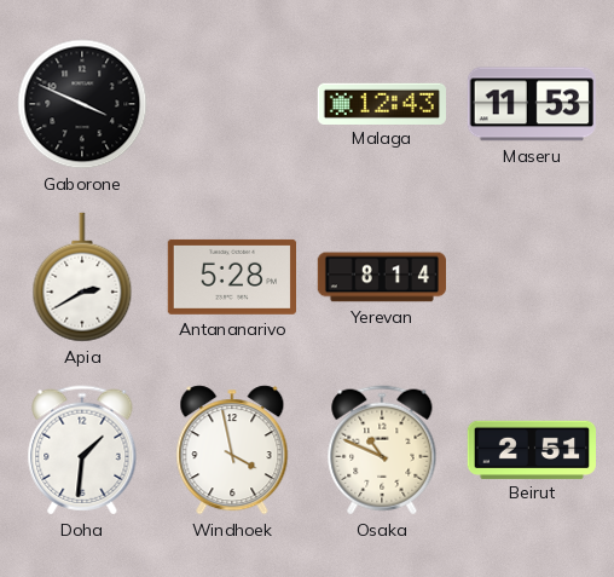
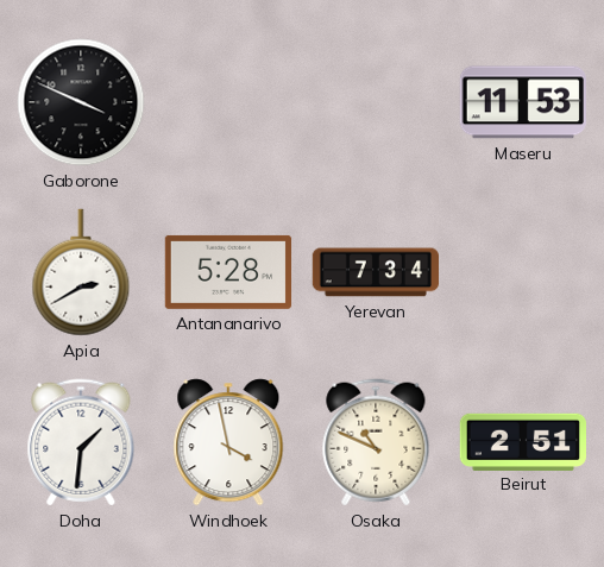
Malaga: 12:43 -> none
Yerevan: 8:14 -> 7:34
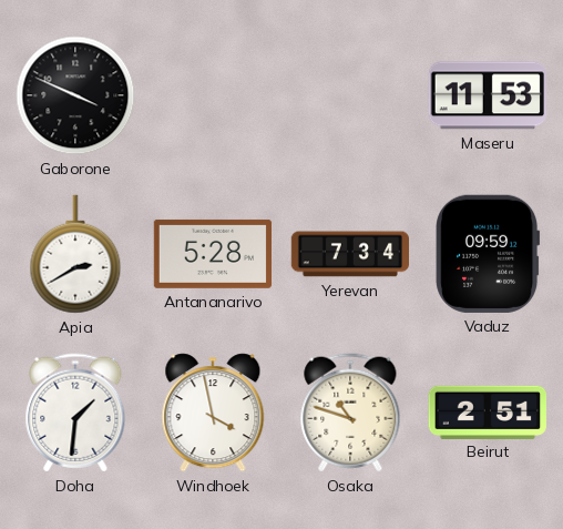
Vaduz: none -> 09:59
Osaka: 10:49 -> 10:48
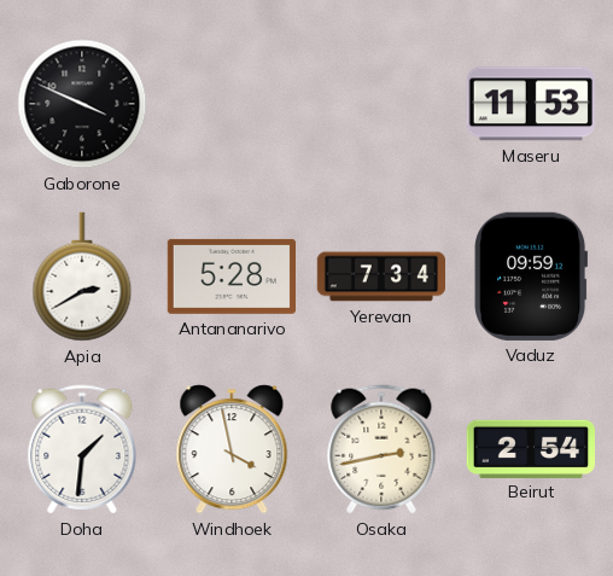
Osaka: 10:48 -> 2:43
Beirut: 2:51 -> 2:54
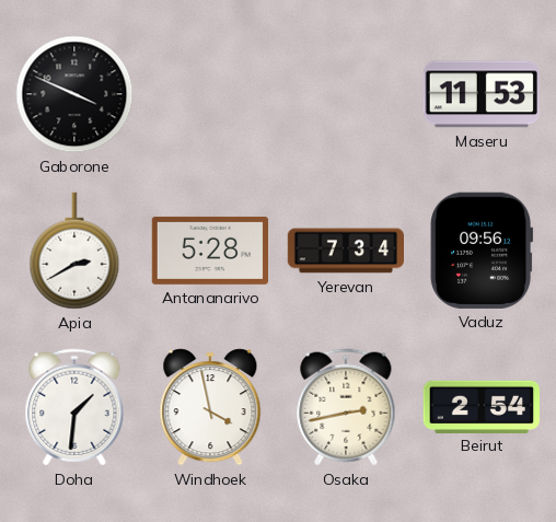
Vaduz: 09:59 -> 09:56
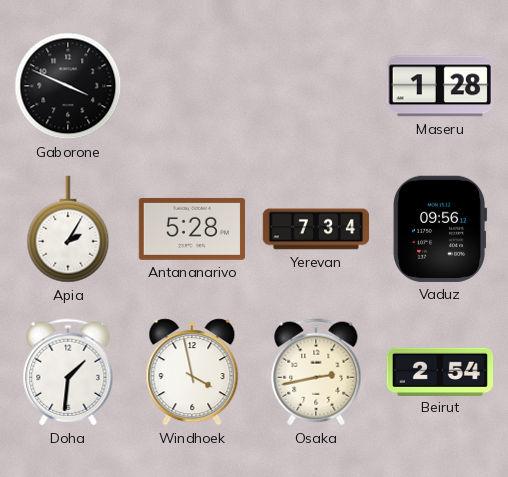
Maseru: 11:53 -> 1:28
Apia: 2:40 -> 2:05
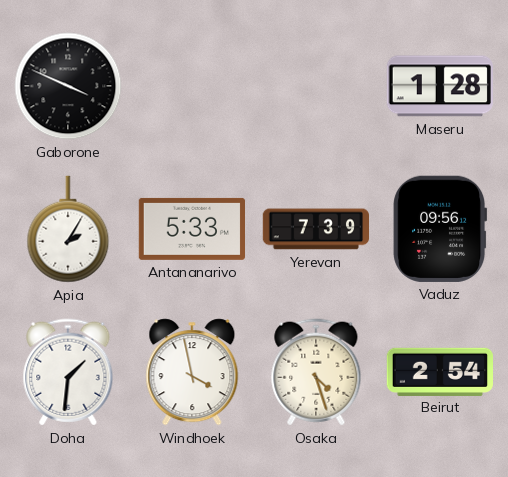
Antananarivo: 5:28 -> 5:33
Yerevan: 7:34 -> 7:39
Osaka: 2:43 -> 4:27
